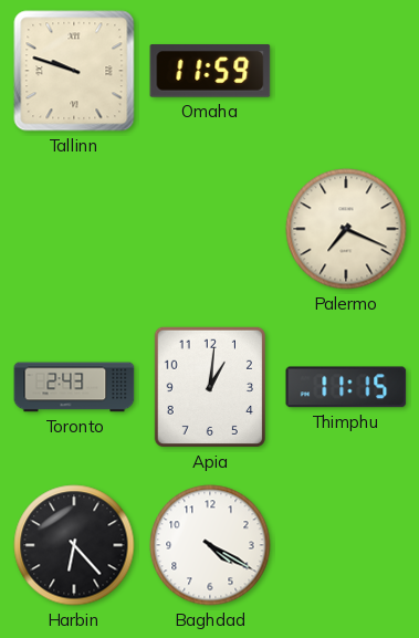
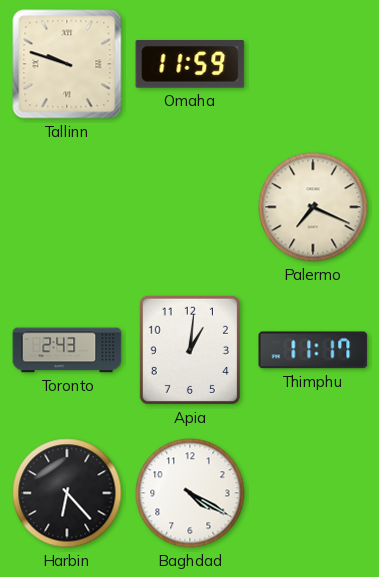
Thimphu: 11:15 -> 11:17
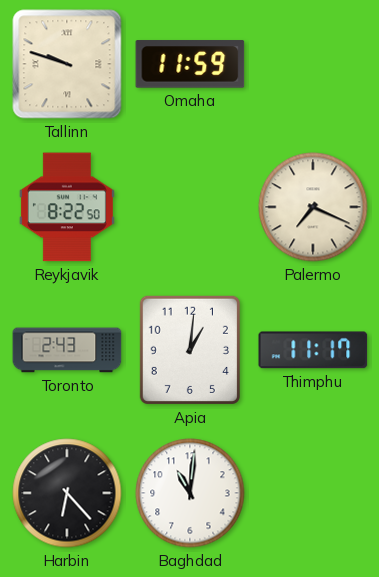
Reykjavik: none -> 8:22
Baghdad: 4:20 -> 11:01
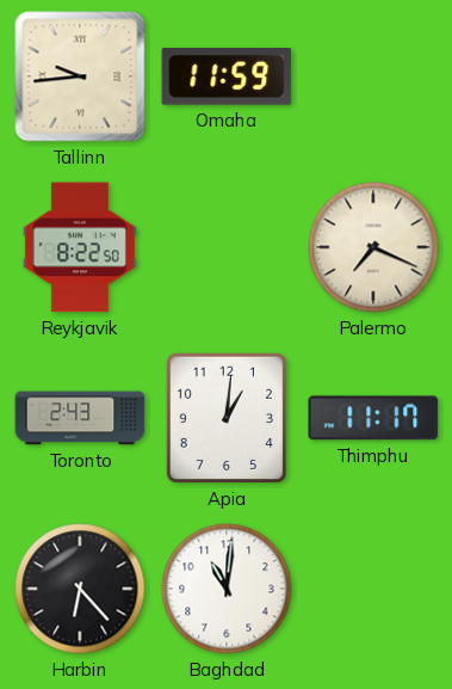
Tallinn: 9:48 -> 9:44
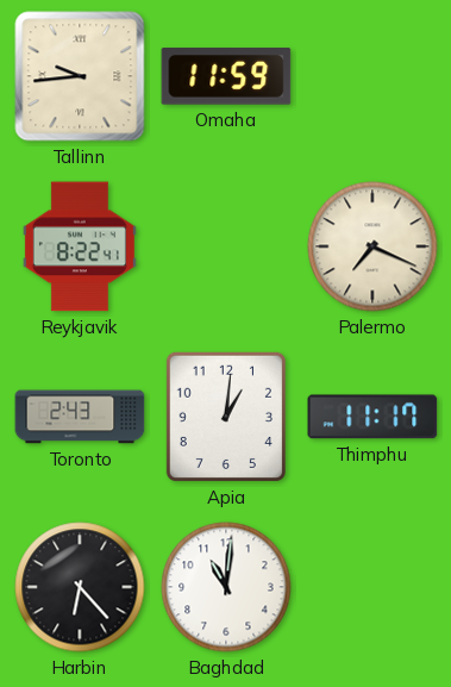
Reykjavik: 8:22:50 -> 8:22:41
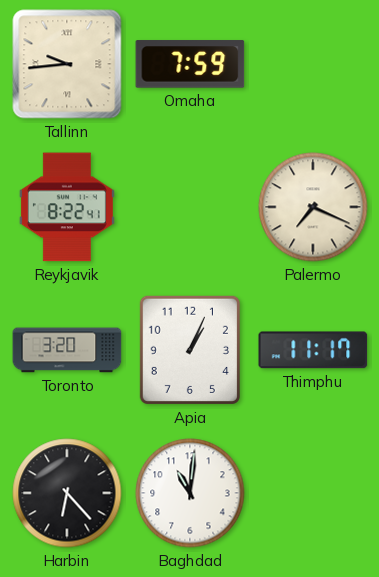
Omaha: 11:59 -> 7:59
Toronto: 2:43 -> 3:20
Apia: 1:01 -> 1:04
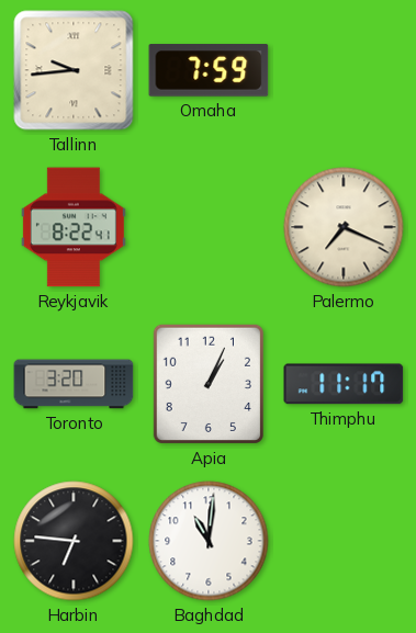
Harbin: 6:23 -> 6:46
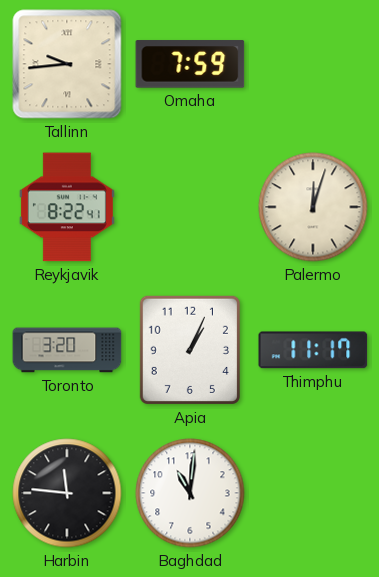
Palermo: 7:19 -> 12:03
Harbin: 6:46 -> 11:46
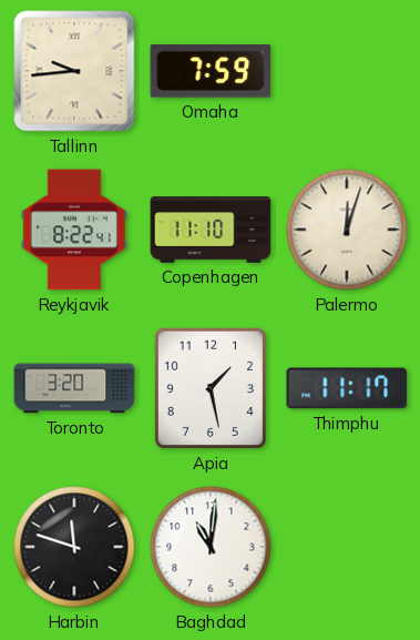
Copenhagen: none -> 11:10
Apia: 1:04 -> 1:28
Harbin: 11:46 -> 11:48
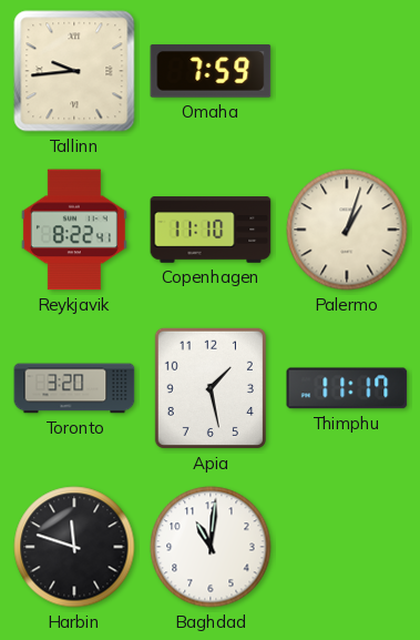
Palermo: 12:03 -> 1:03
